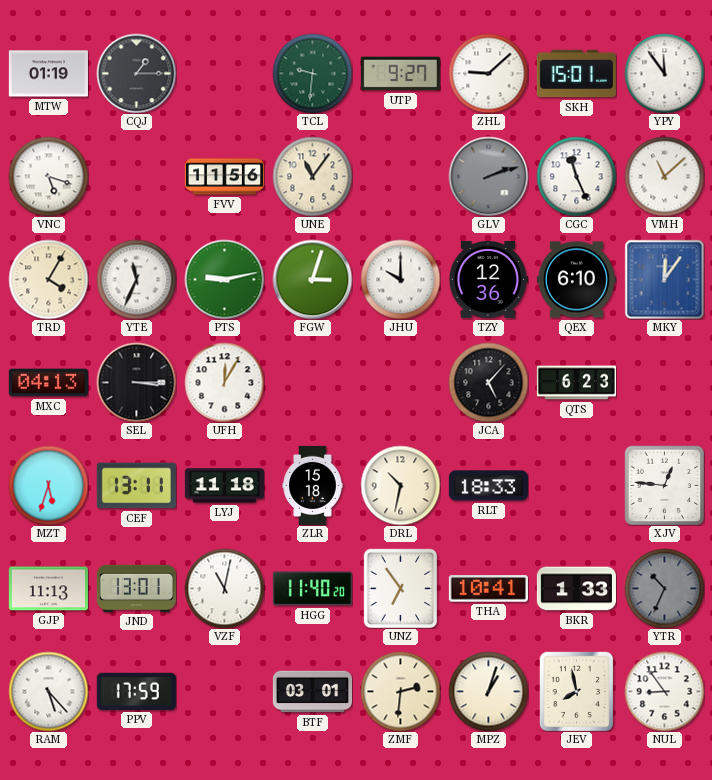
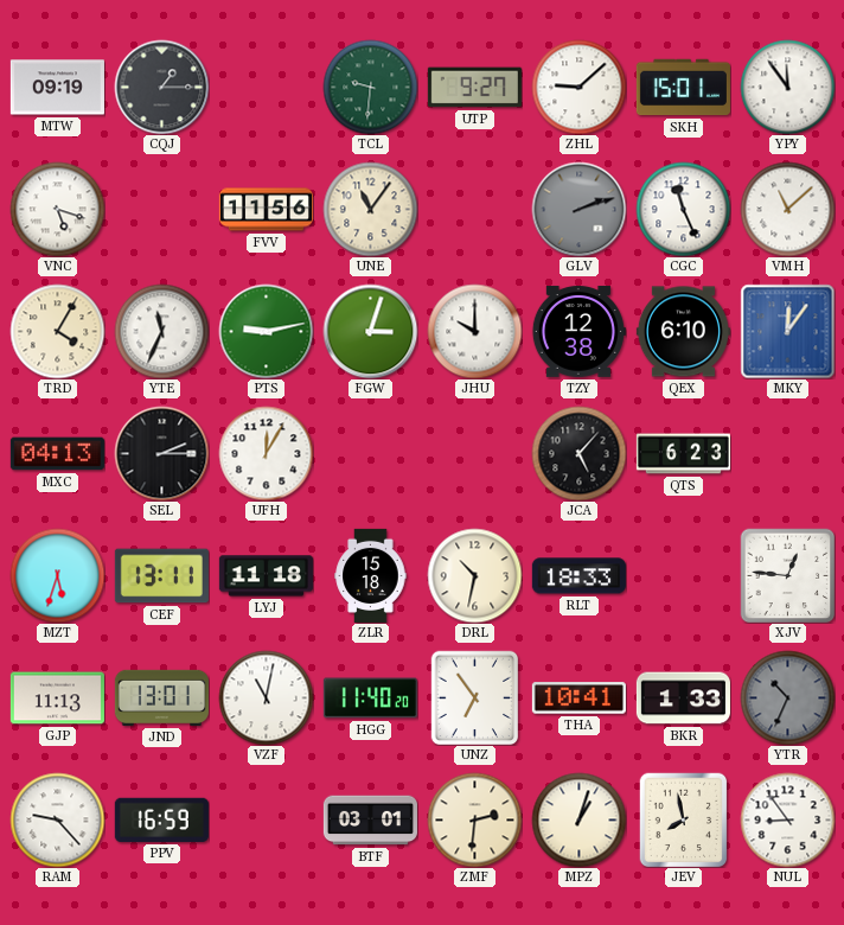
MTW: 01:19 -> 09:19
TZY: 12:36 -> 12:38
SEL: 3:15 -> 2:15
RAM: 5:23 -> 9:23
PPV: 17:59 -> 16:59
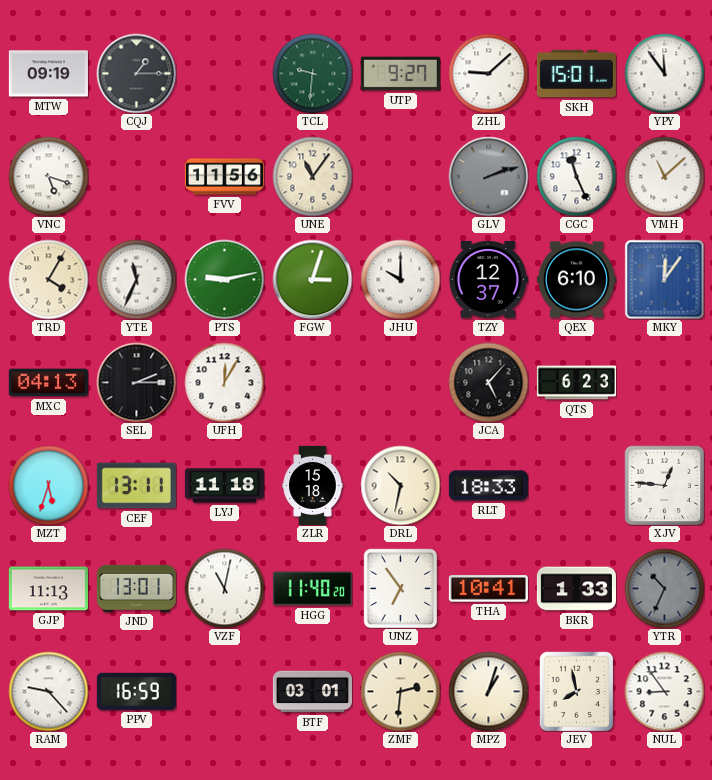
TZY: 12:38 -> 12:37
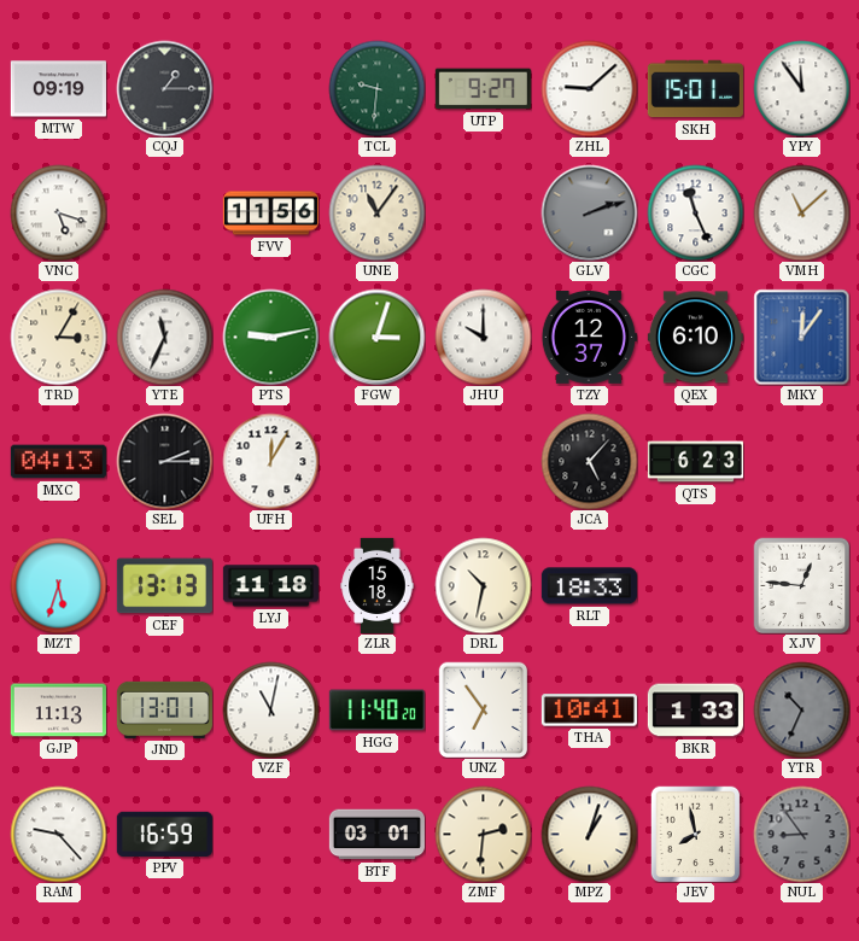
TRD: 4:05 -> 3:05
CEF: 13:11 -> 13:13
NUL dial: white -> grey
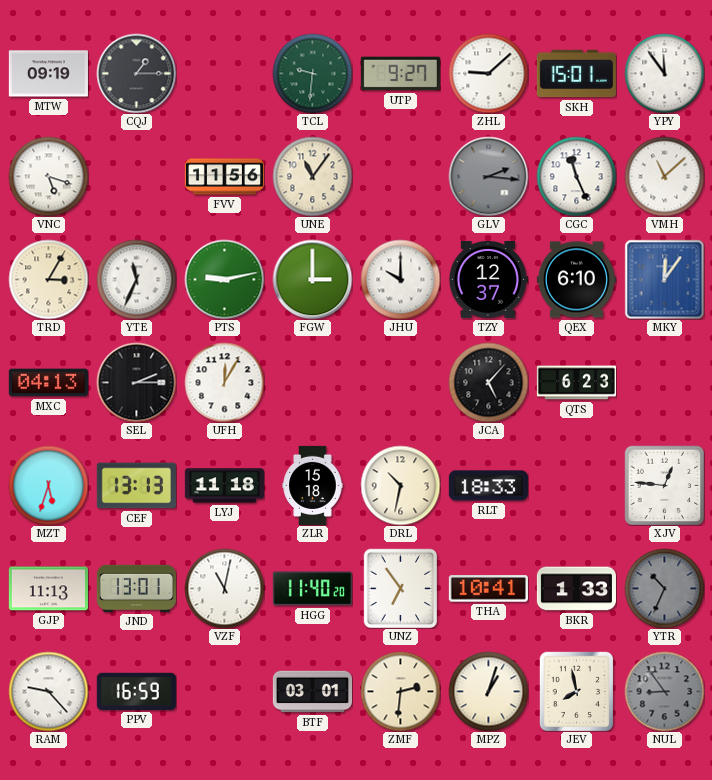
GLV: 2:12 -> 2:16
FGW: 3:03 -> 3:00
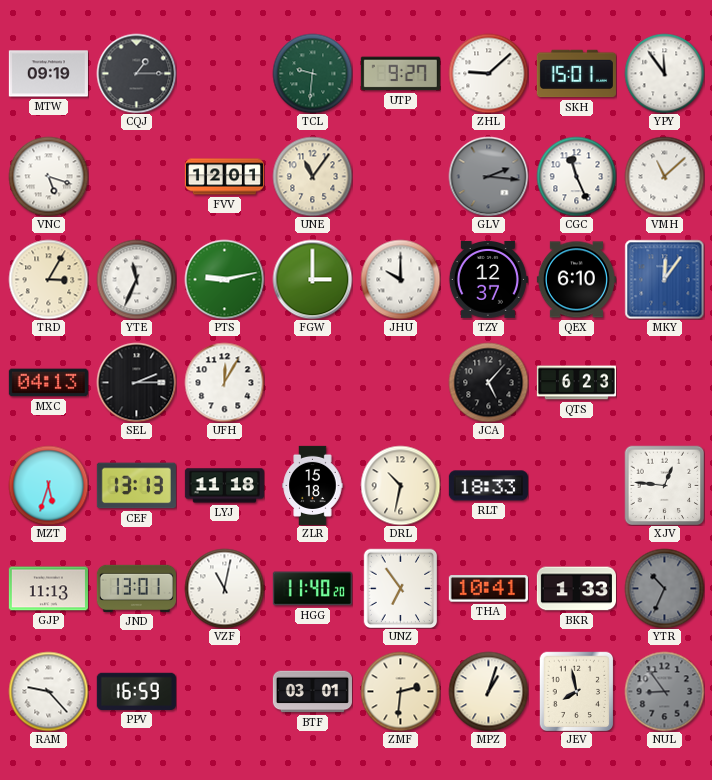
FVV: 11:56 -> 12:01
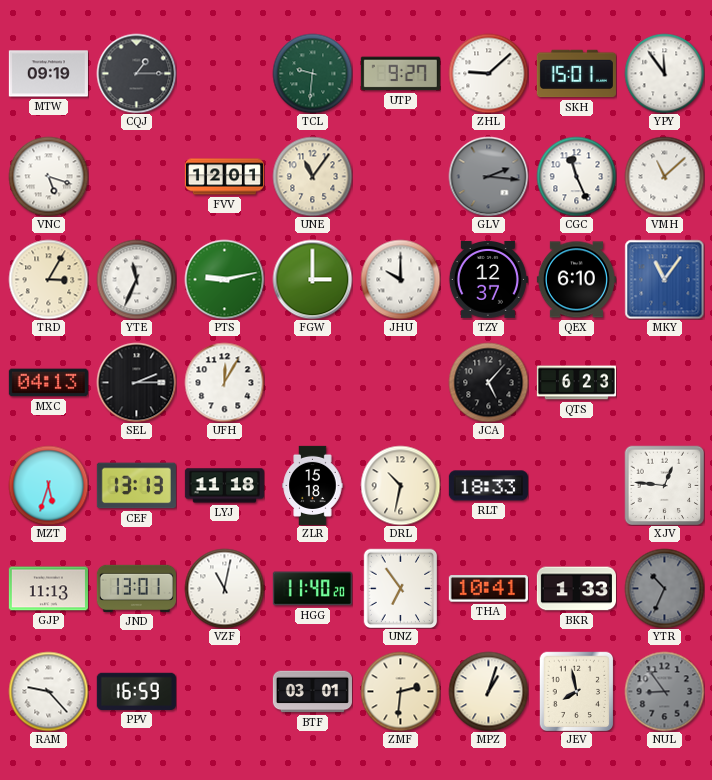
MKY: 12:06 -> 11:06
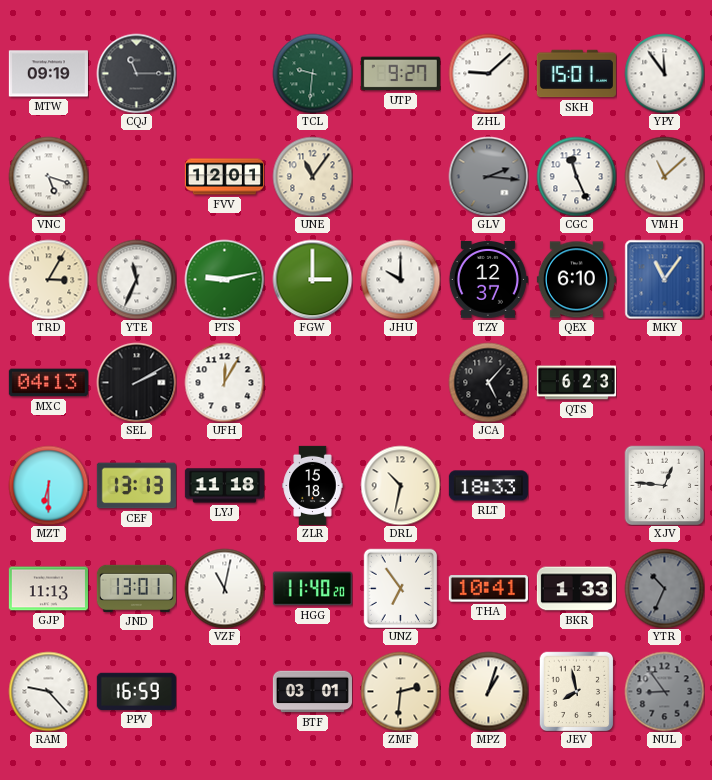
CQJ: 1:15 -> 11:15
SEL: 2:15 -> 2:10
MZT: 5:33 -> 6:30
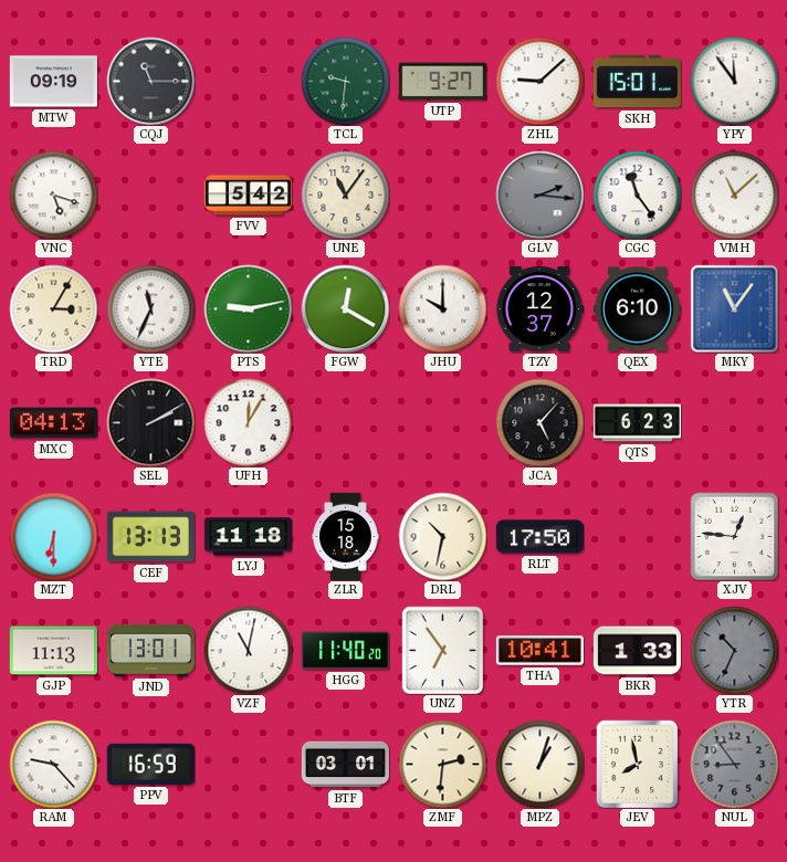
FVV: 12:01 -> 5:42
CGC: 11:26 -> 11:24
FGW: 3:00 -> 12:20
RLT: 18:33 -> 17:50
